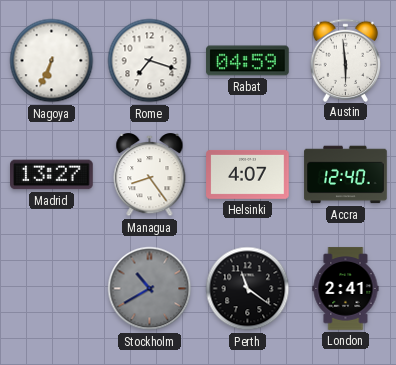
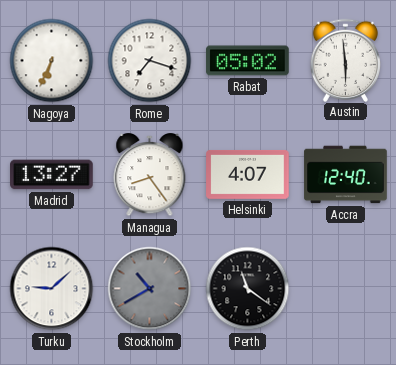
Rabat: 04:59 -> 05:02
Turku: none -> 9:08
London: 2:41 -> none
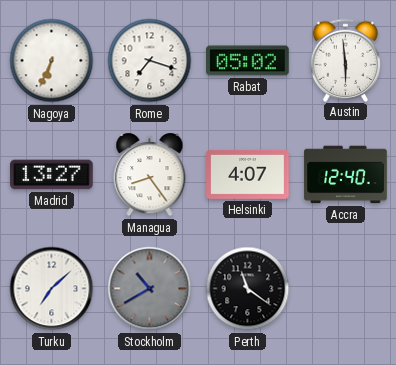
Turku: 9:08 -> 7:08
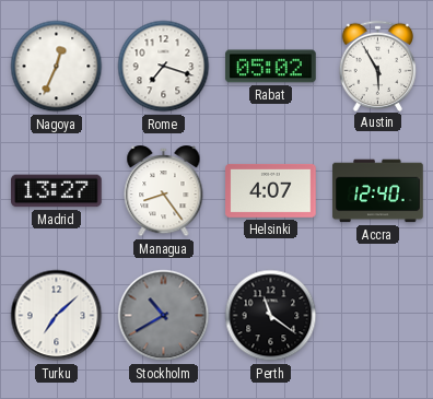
Nagoya: 6:34 -> 12:34
Austin: 5:59 -> 5:55
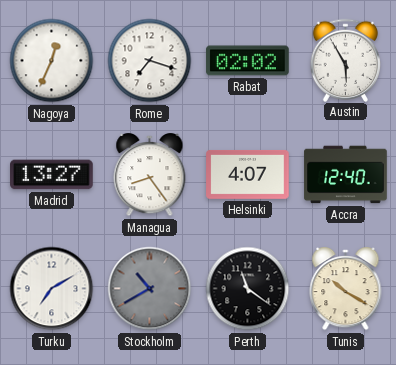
Rabat: 05:02 -> 02:02
Turku: 7:08 -> 7:10
Tunis: none -> 10:20
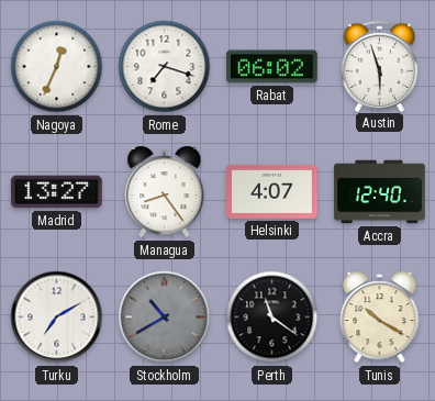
Rabat: 02:02 -> 06:02
Austin: 5:55 -> 5:57
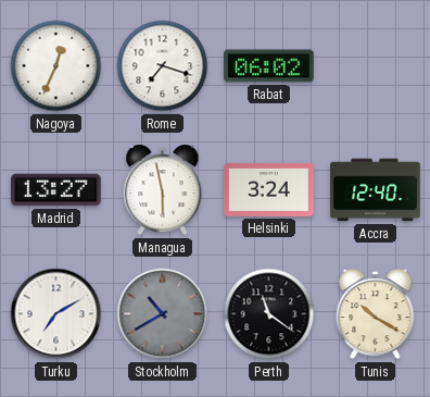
Austin: 5:57 -> none
Managua: 8:24 -> 5:58
Helsinki: 4:07 -> 3:24
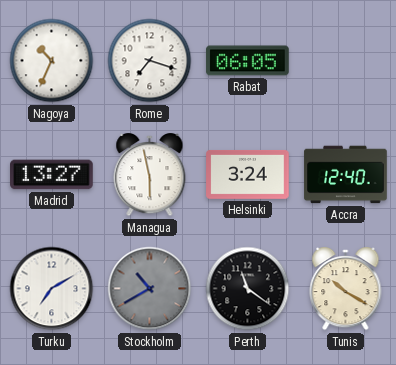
Nagoya: 12:34 -> 10:34
Rabat: 06:02 -> 06:05
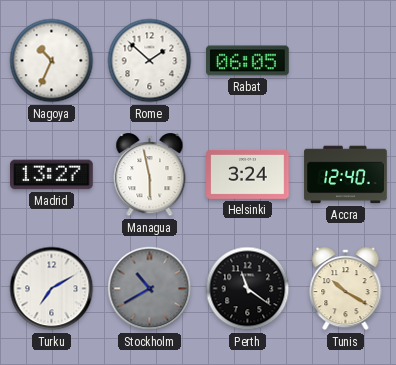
Rome: 7:18 -> 1:52
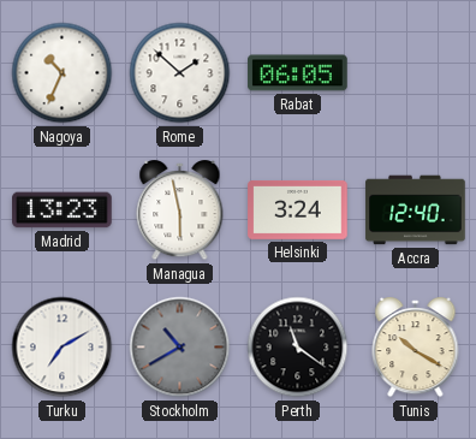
Madrid: 13:27 -> 13:23
